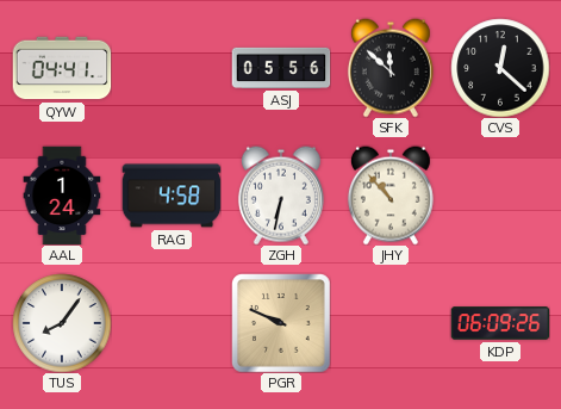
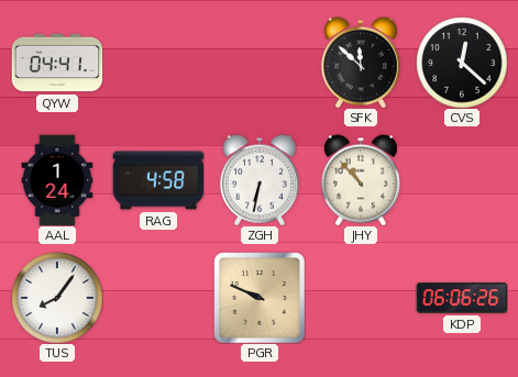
ASJ: 05:56 -> none
KDP: 06:09 -> 06:06
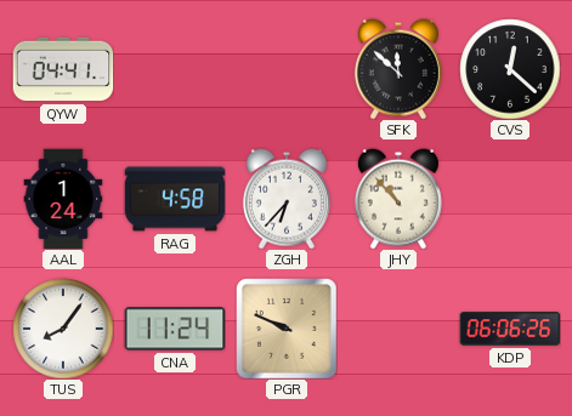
ZGH: 6:32 -> 6:37
CNA: none -> 11:24
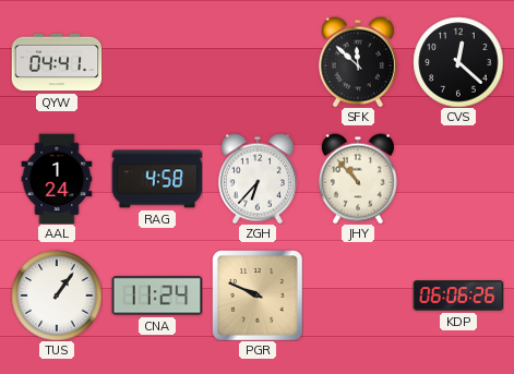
TUS: 8:06 -> 1:06
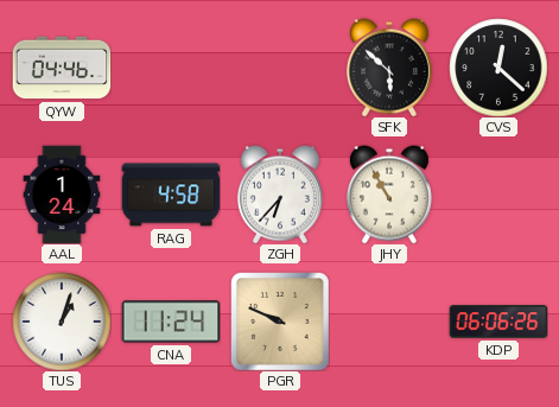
QYW: 04:41 -> 04:46
SFK: 11:52 -> 5:52
JHY: 10:53 -> 10:55
TUS: 1:06 -> 1:03
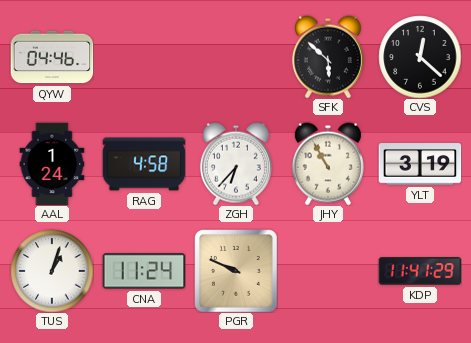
YLT: none -> 3:19
KDP: 06:06 -> 11:41
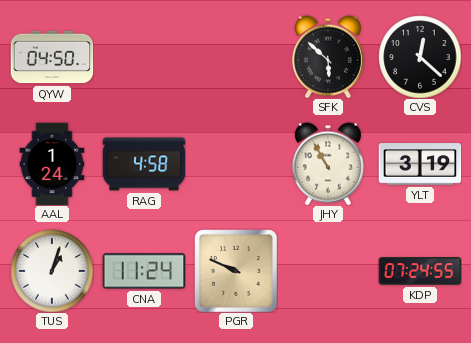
QYW: 04:46 -> 04:50
ZGH: 6:37 -> none
KDP: 11:41 -> 07:24
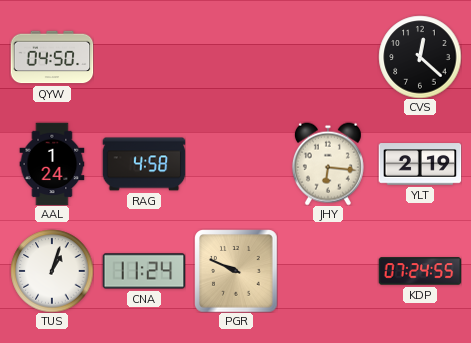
SFK: 5:52 -> none
JHY: 10:55 -> 6:16
YLT: 3:19 -> 2:19
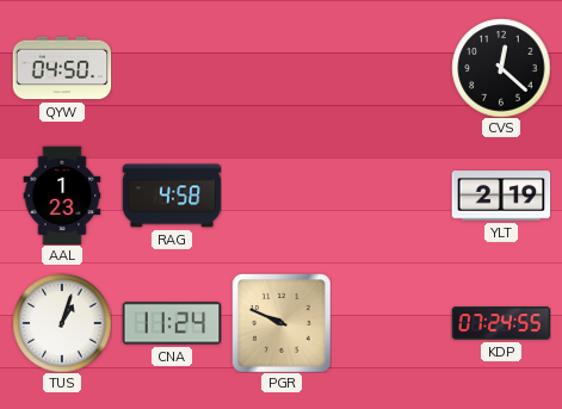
AAL: 1:24 -> 1:23
JHY: 6:16 -> none
